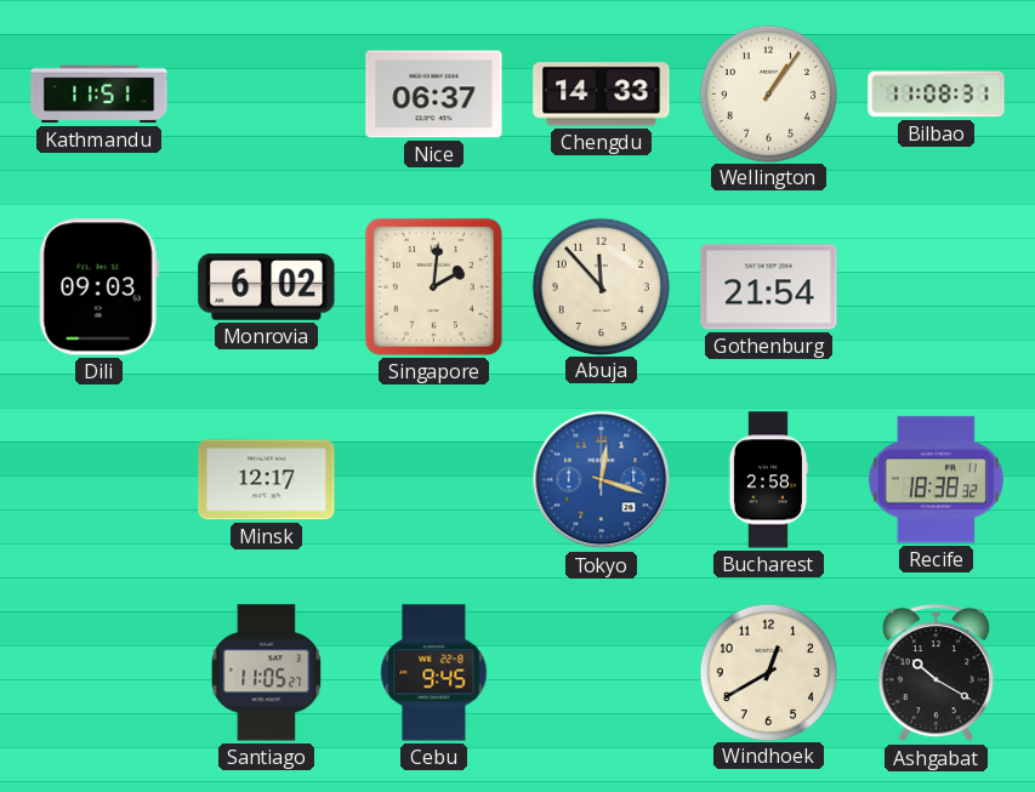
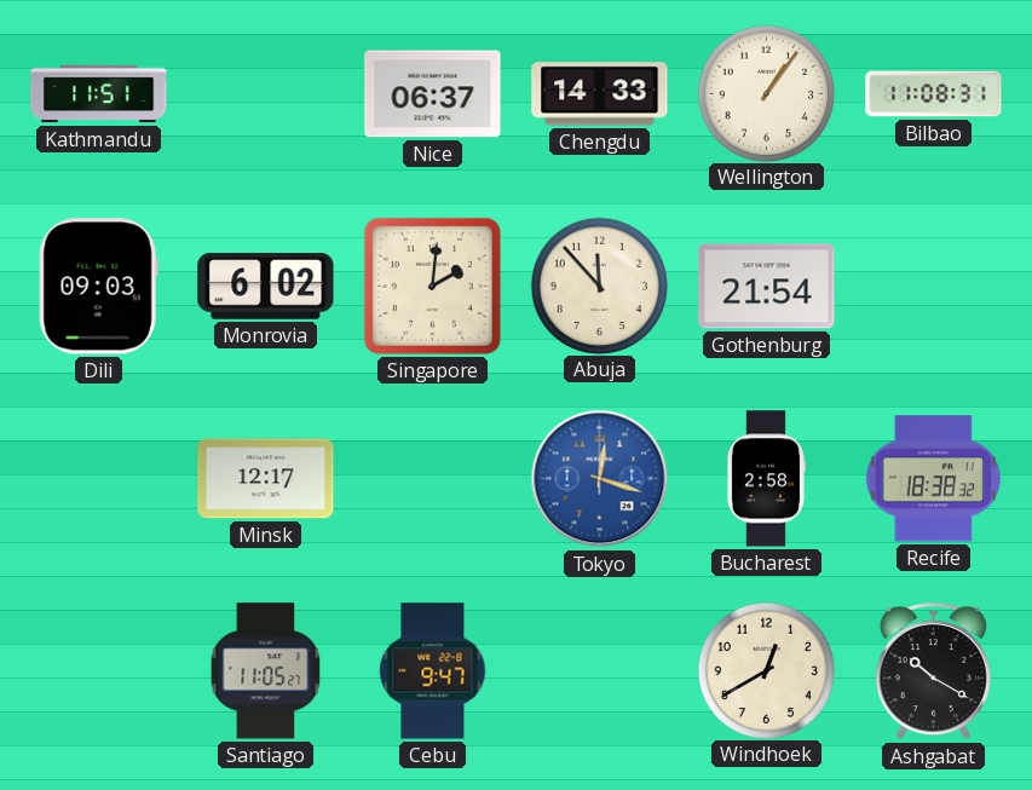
Cebu: 9:45 -> 9:47
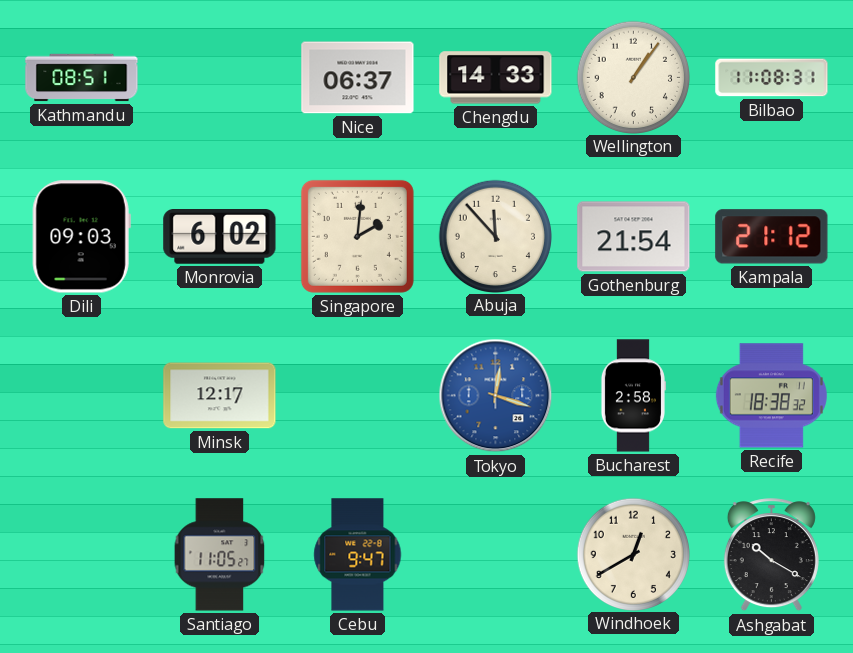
Kathmandu: 11:51 -> 08:51
Kampala: none -> 21:12
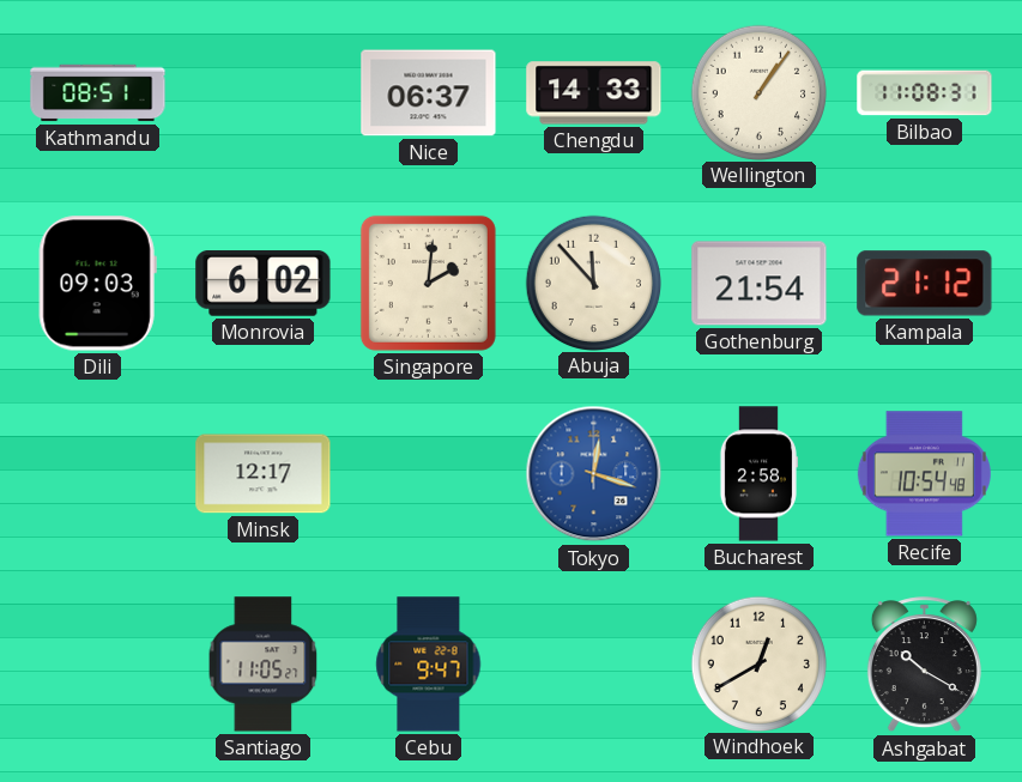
Recife: 18:38 -> 10:54
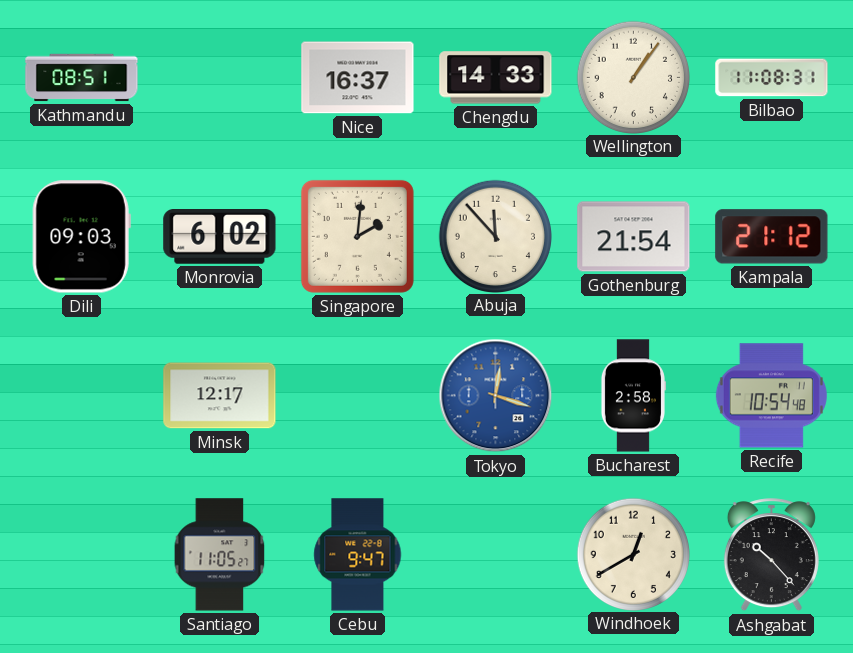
Nice: 06:37 -> 16:37
Ashgabat: 10:20 -> 10:23
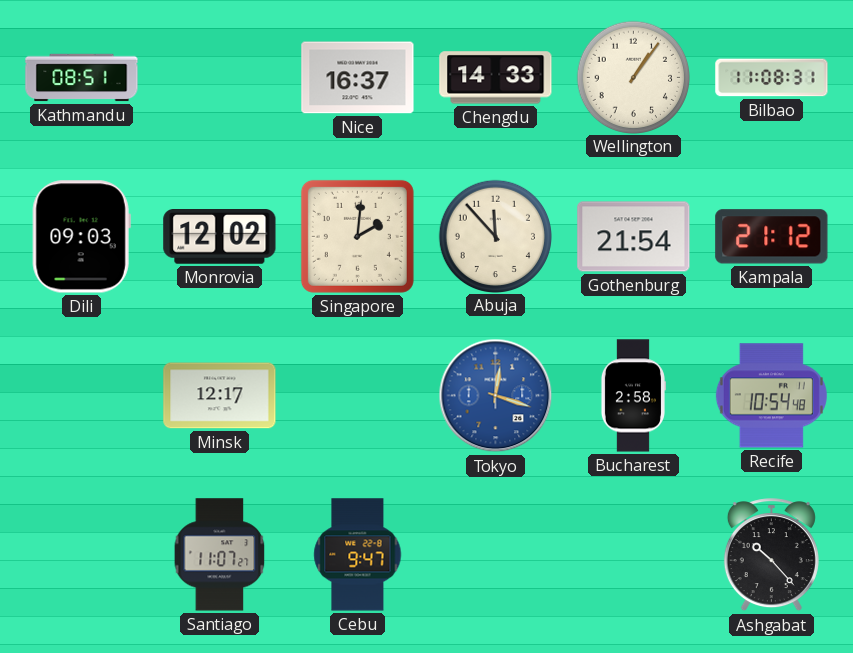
Monrovia: 6:02 -> 12:02
Santiago: 11:05 -> 11:07
Windhoek: 12:40 -> none
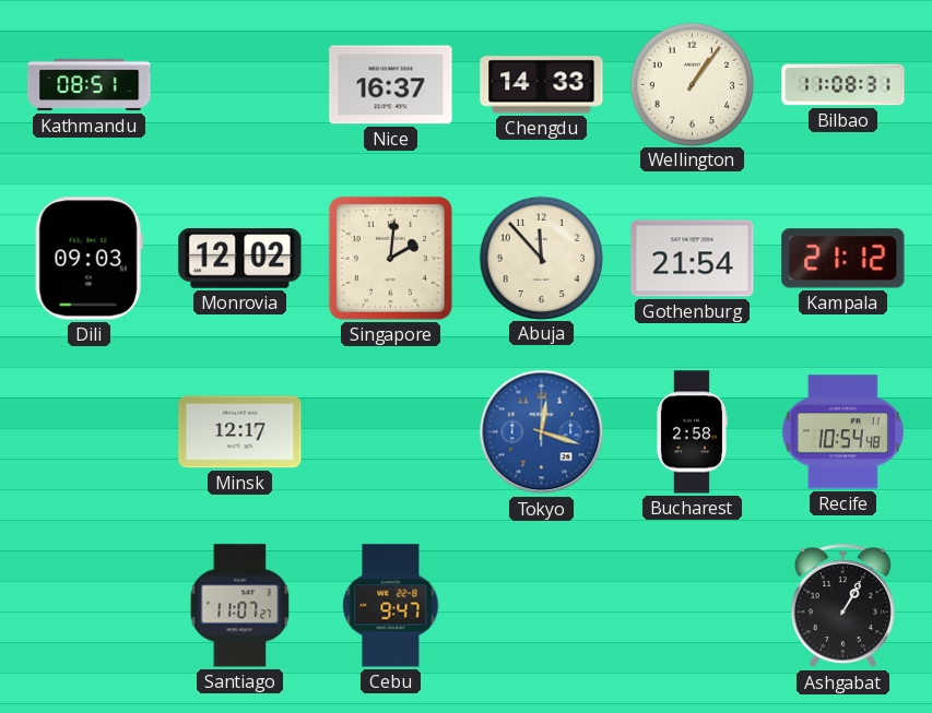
Ashgabat: 10:23 -> 1:05
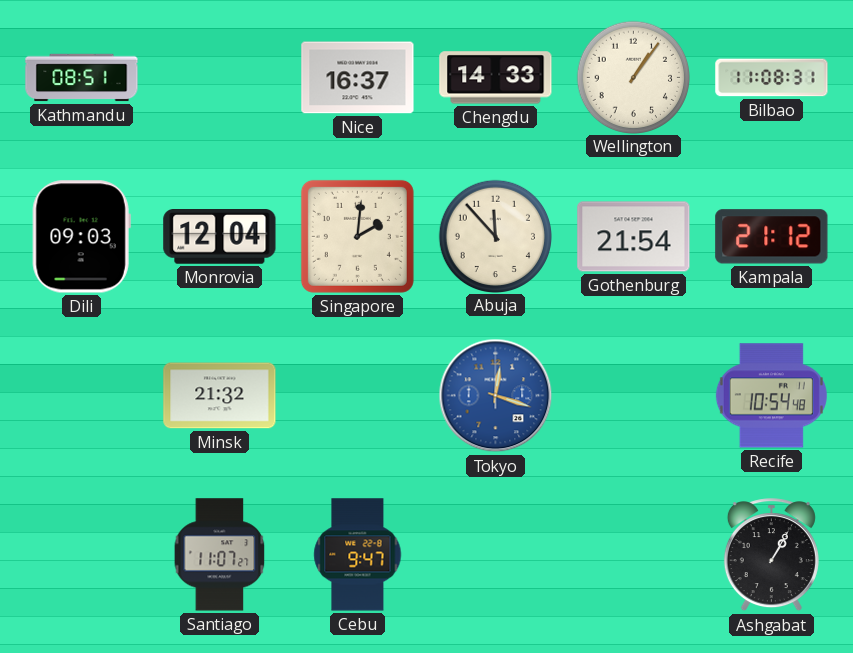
Monrovia: 12:02 -> 12:04
Minsk: 12:17 -> 21:32
Bucharest: 2:58 -> none
